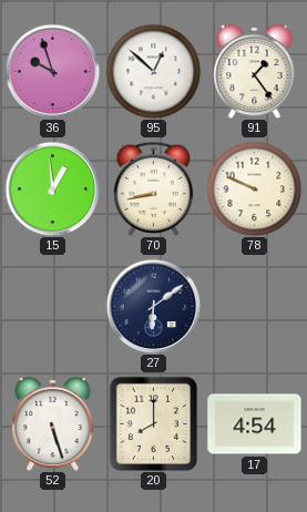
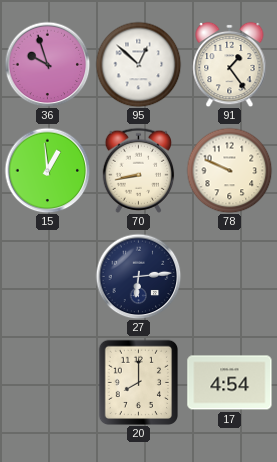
27: 6:09 -> 6:14
52: 5:27 -> none
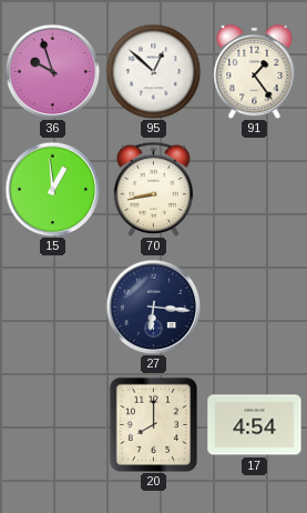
78: 9:49 -> none
27: 6:14 -> 6:16
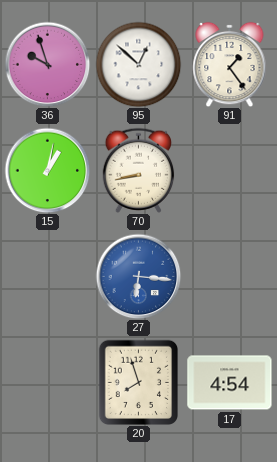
15: 12:59 -> 1:02
27 dial: navy -> blue
20: 8:00 -> 7:57
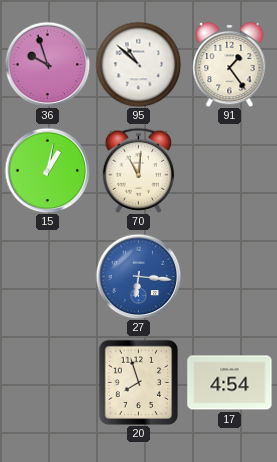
95: 12:52 -> 10:52
70: 8:43 -> 11:01
